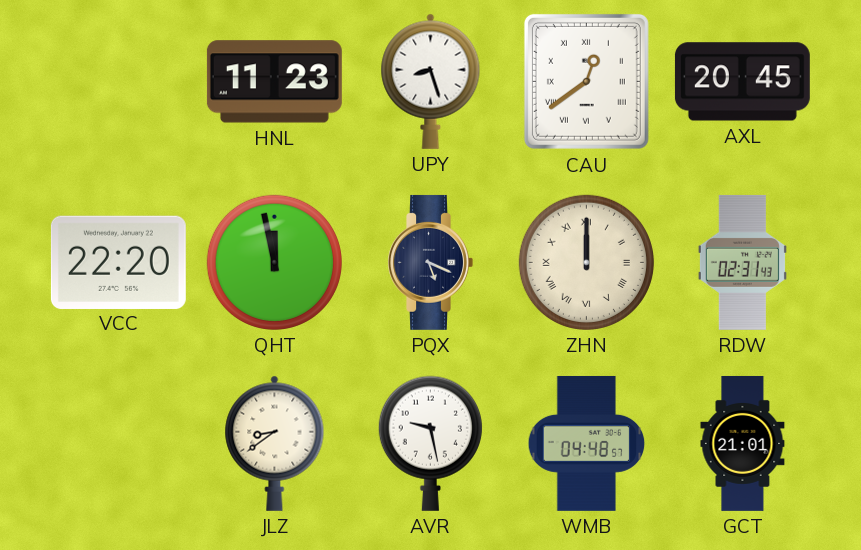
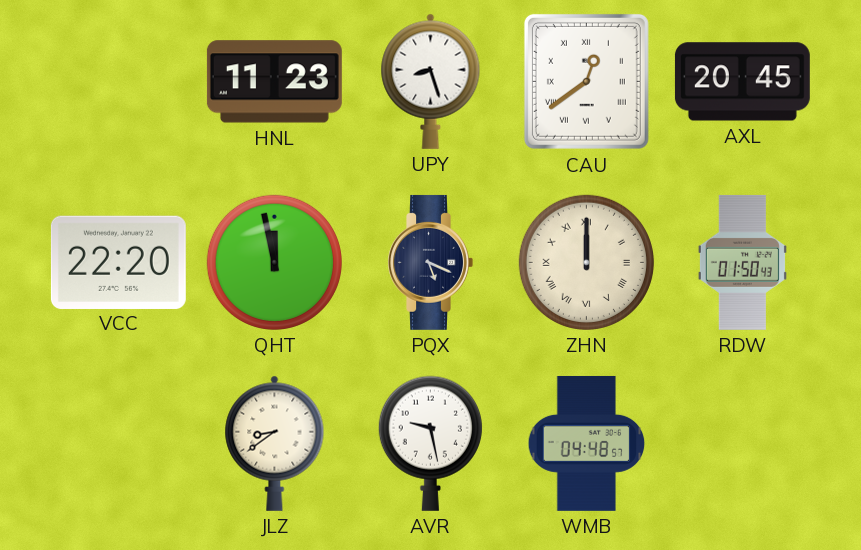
RDW: 02:31 -> 01:50
GCT: 21:01 -> none
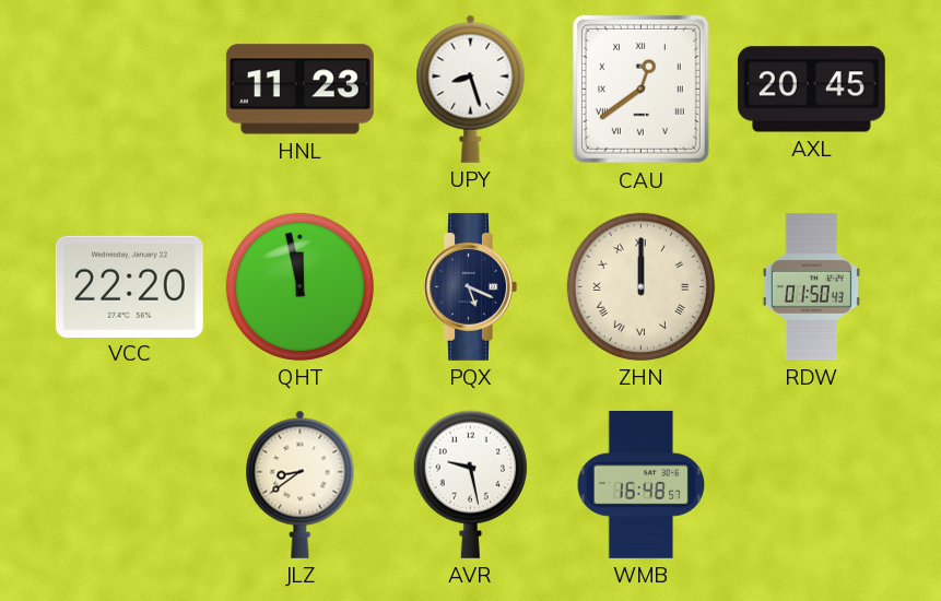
WMB: 04:48 -> 16:48
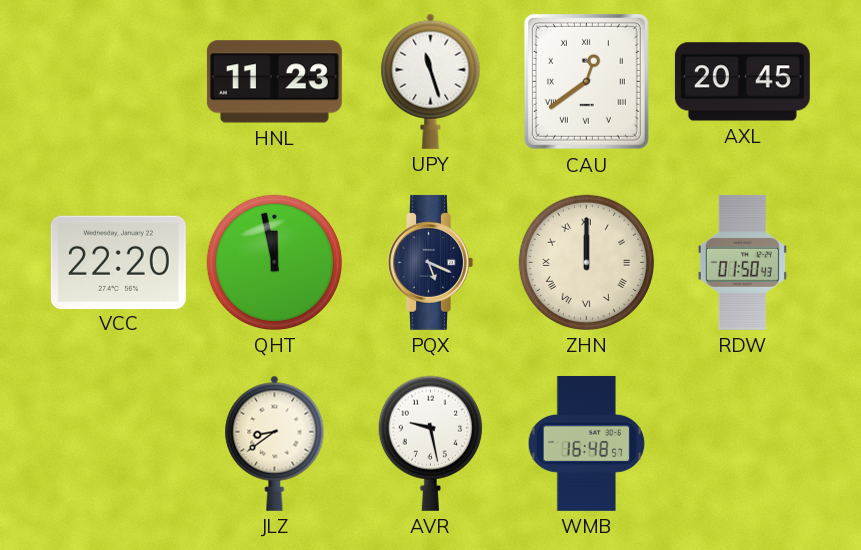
UPY: 8:27 -> 11:27
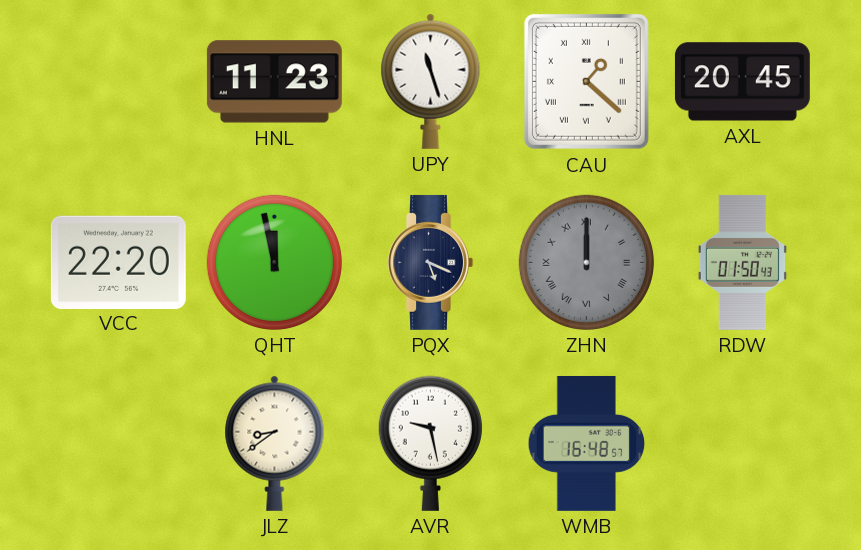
CAU: 12:39 -> 1:22
ZHN dial: cream -> grey
